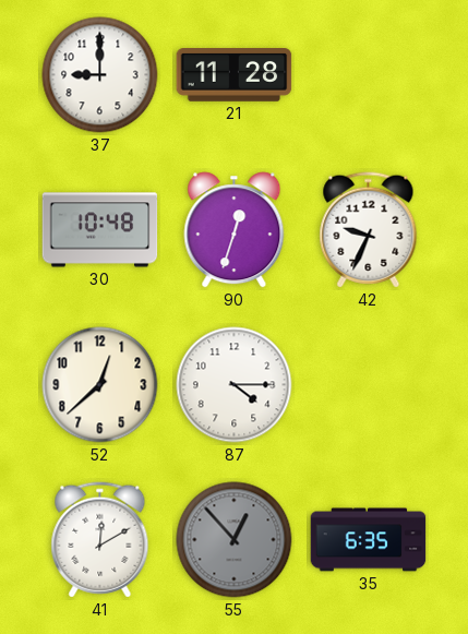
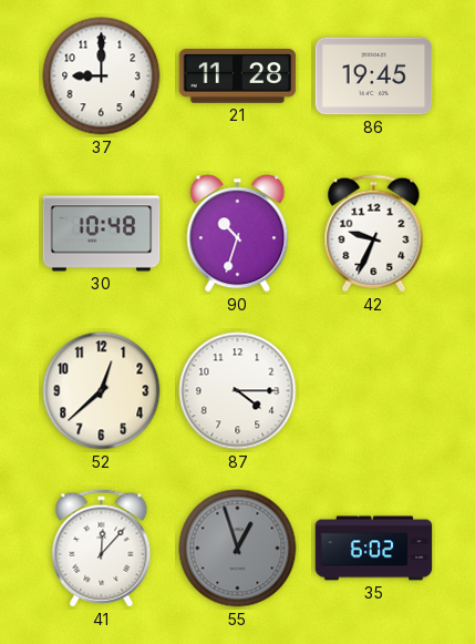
86: none -> 19:45
90: 12:33 -> 10:33
41: 12:10 -> 12:07
55: 12:53 -> 12:57
35: 6:35 -> 6:02
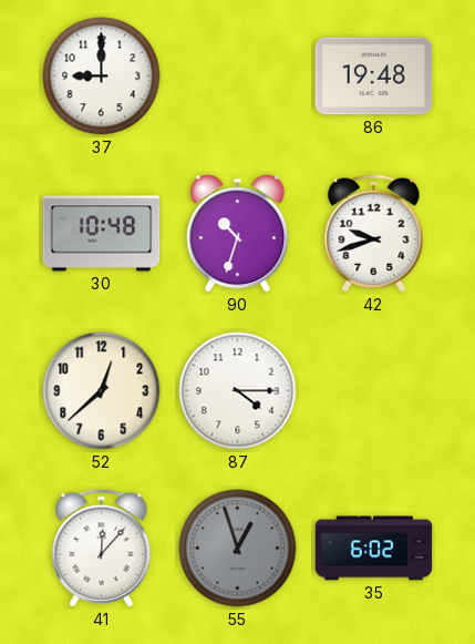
21: 11:28 -> none
86: 19:45 -> 19:48
42: 9:34 -> 9:42
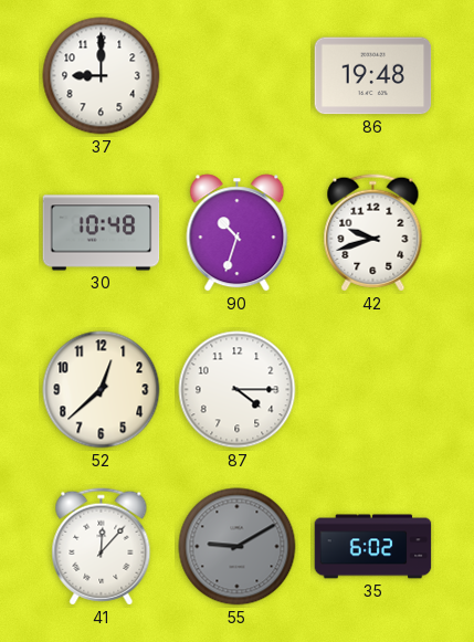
55: 12:57 -> 9:10
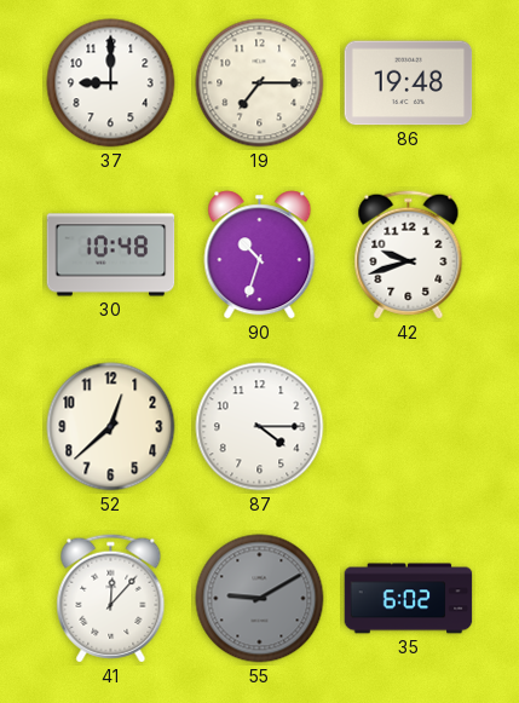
19: none -> 7:15
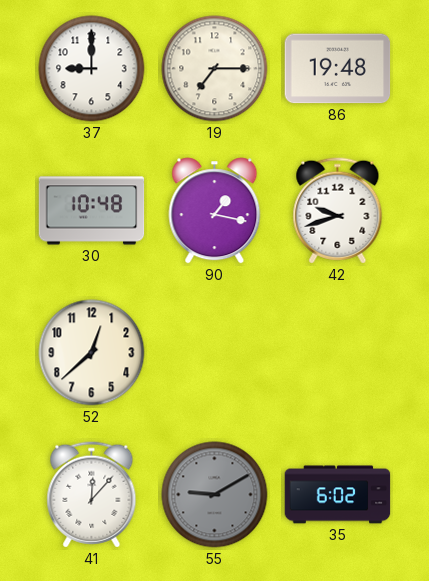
90: 10:33 -> 1:17
87: 4:15 -> none
